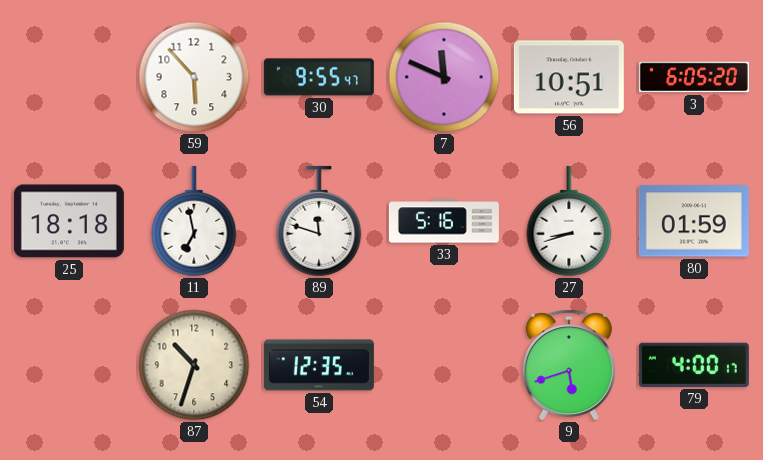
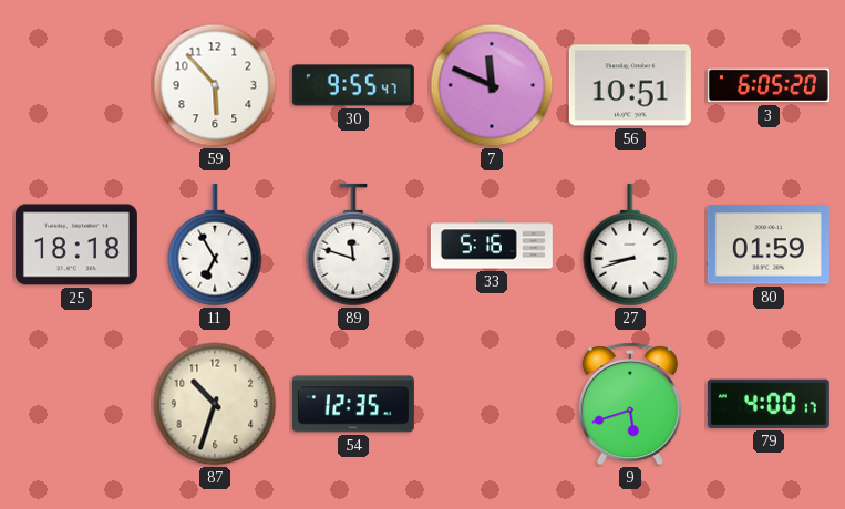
11: 6:58 -> 6:55
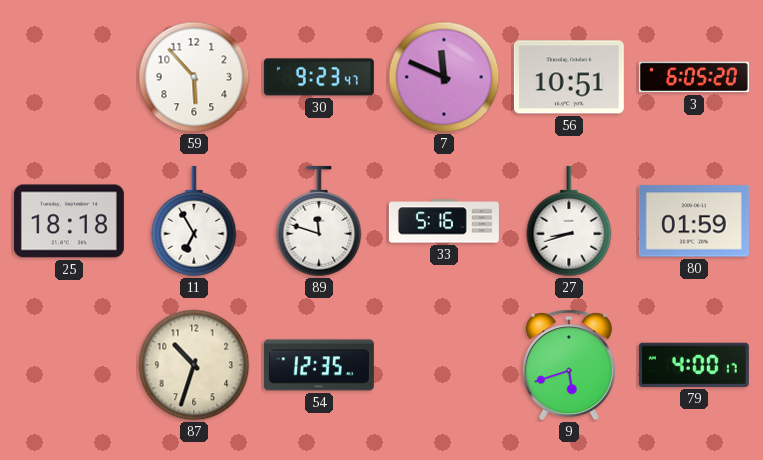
30: 9:55 -> 9:23
